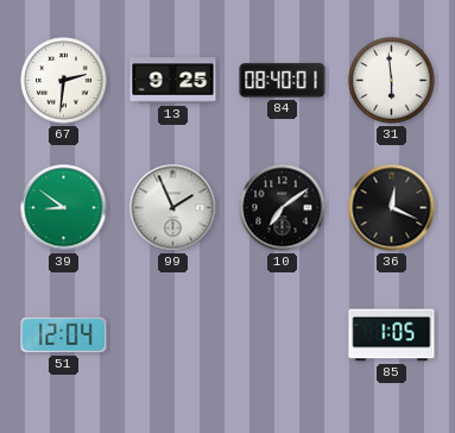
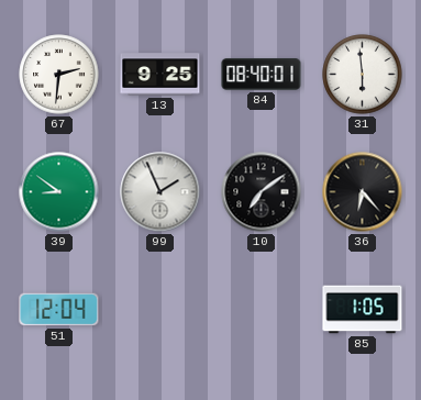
36: 12:19 -> 6:23
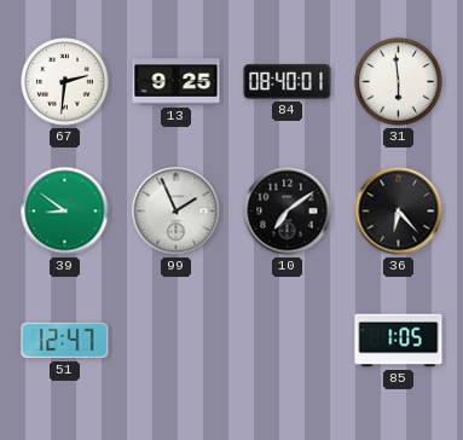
51: 12:04 -> 12:47
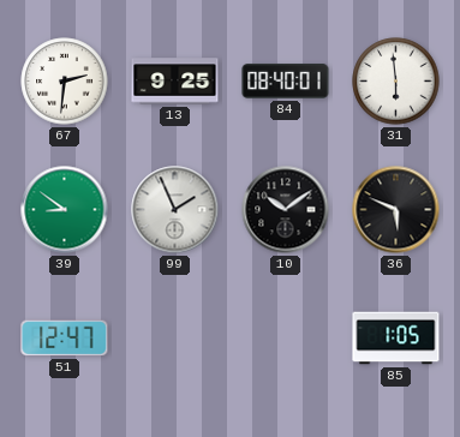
10: 7:09 -> 10:09
36: 6:23 -> 5:49
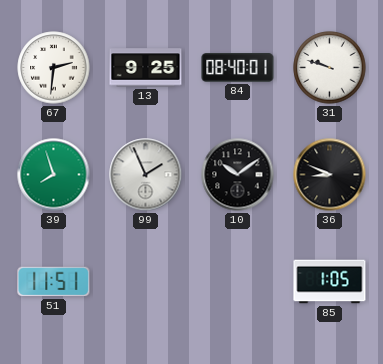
31: 5:59 -> 9:48
39: 8:51 -> 7:57
36: 5:49 -> 8:49
51: 12:47 -> 11:51
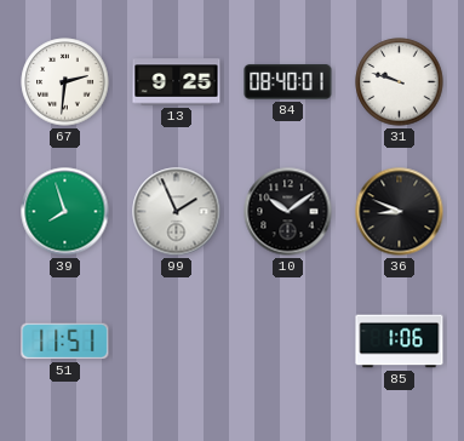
85: 1:05 -> 1:06
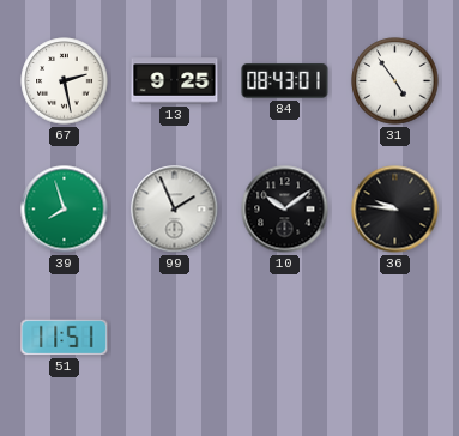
67: 2:31 -> 2:28
84: 08:40 -> 08:43
31: 9:48 -> 4:54
36: 8:49 -> 9:46
85: 1:06 -> none
